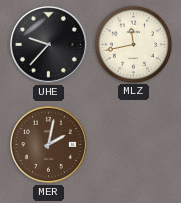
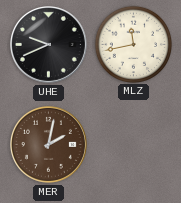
UHE: 9:37 -> 9:41
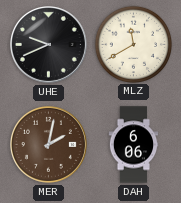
MLZ: 11:43 -> 11:40
DAH: none -> 6:06
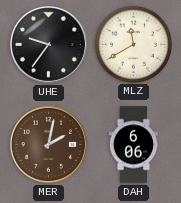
UHE: 9:41 -> 9:36
